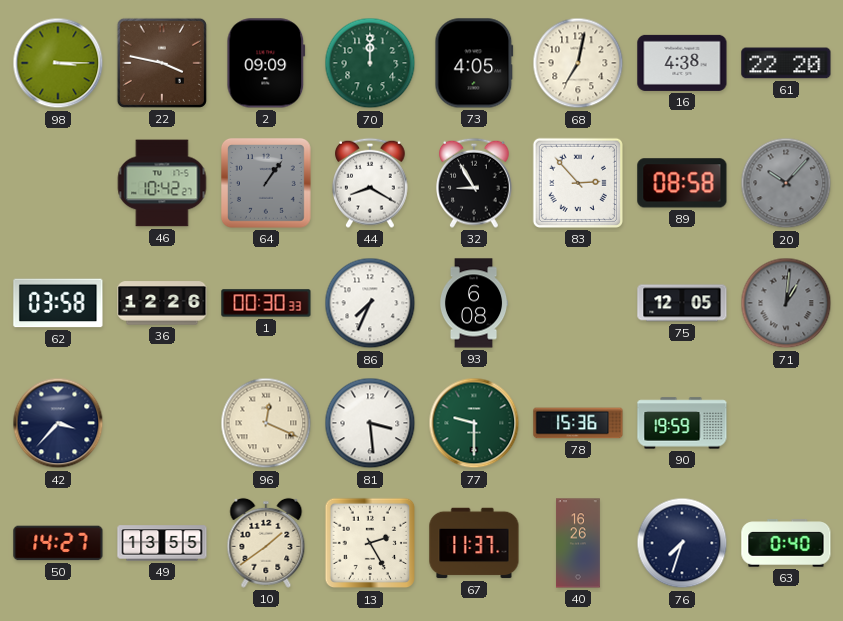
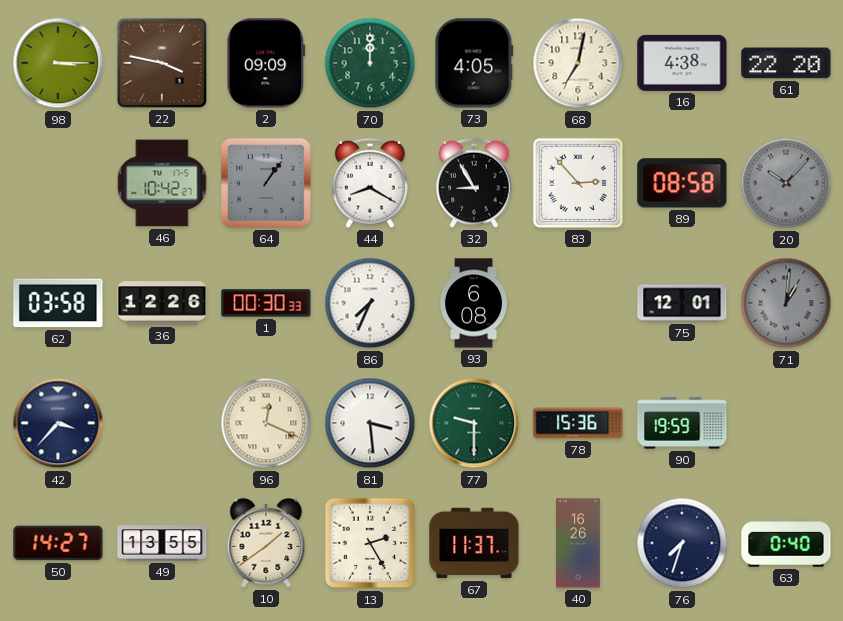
75: 12:05 -> 12:01
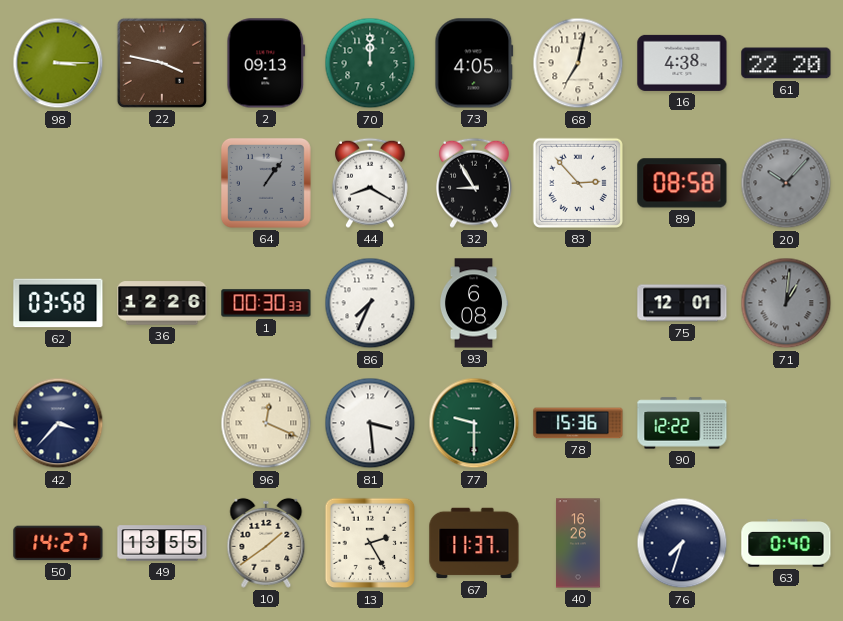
2: 09:09 -> 09:13
46: 10:42 -> none
90: 19:59 -> 12:22
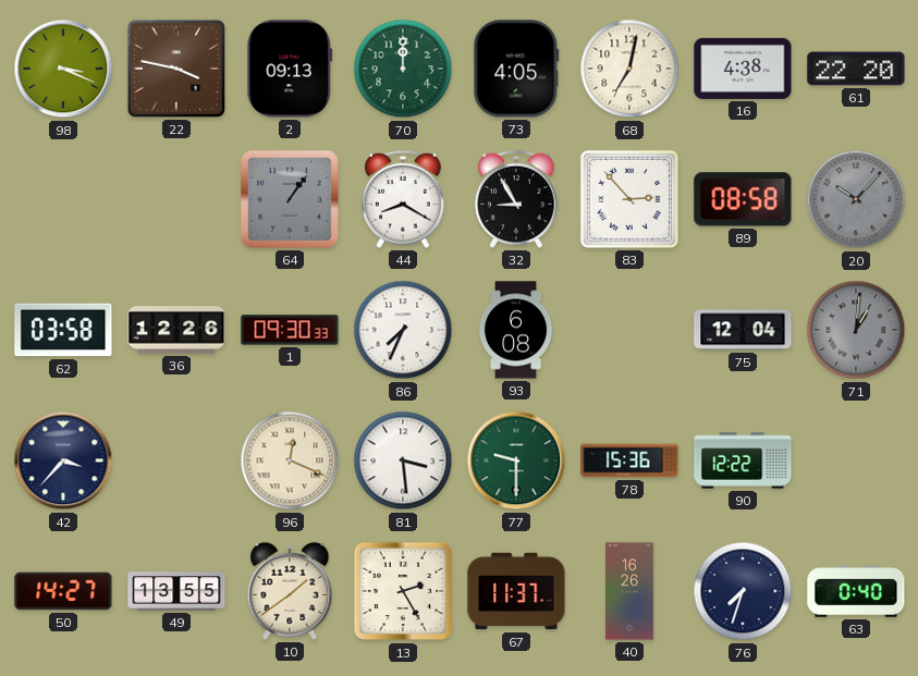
98: 3:15 -> 3:19
1: 00:30 -> 09:30
75: 12:01 -> 12:04
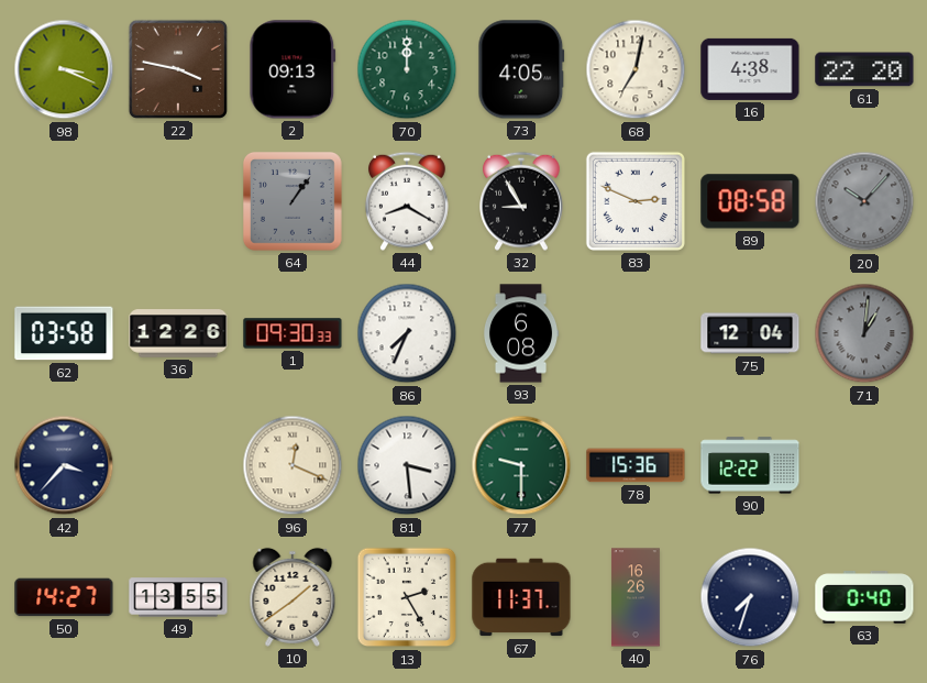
83: 2:53 -> 2:49
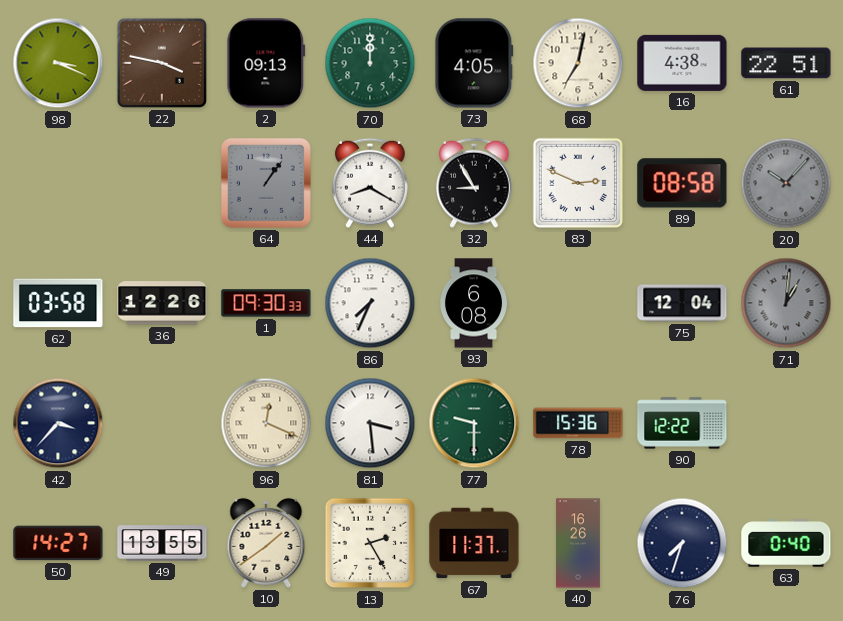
61: 22:20 -> 22:51
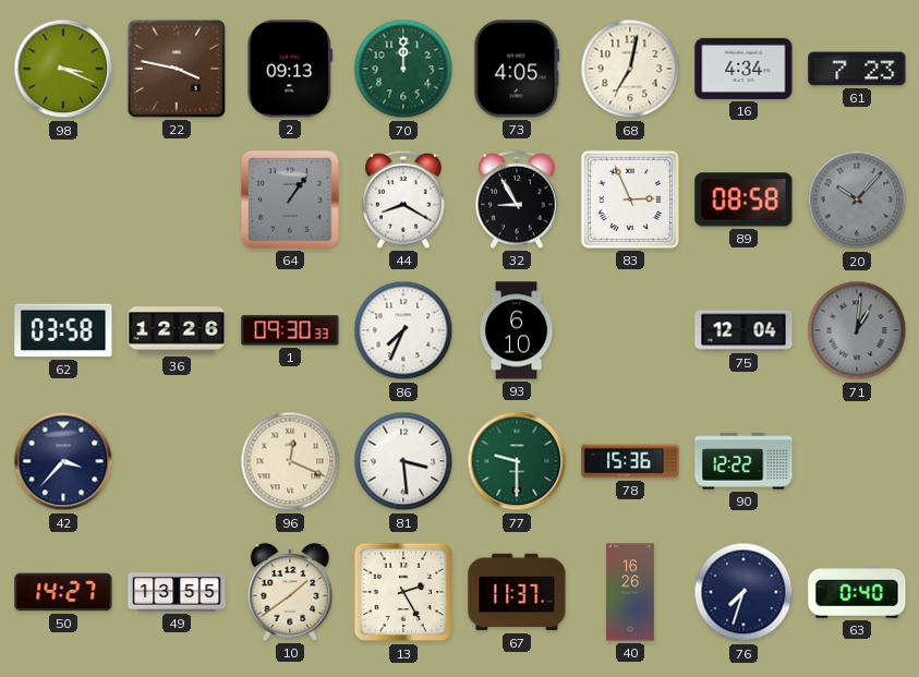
16: 4:38 -> 4:34
61: 22:51 -> 7:23
83: 2:49 -> 2:56
93: 6:08 -> 6:10
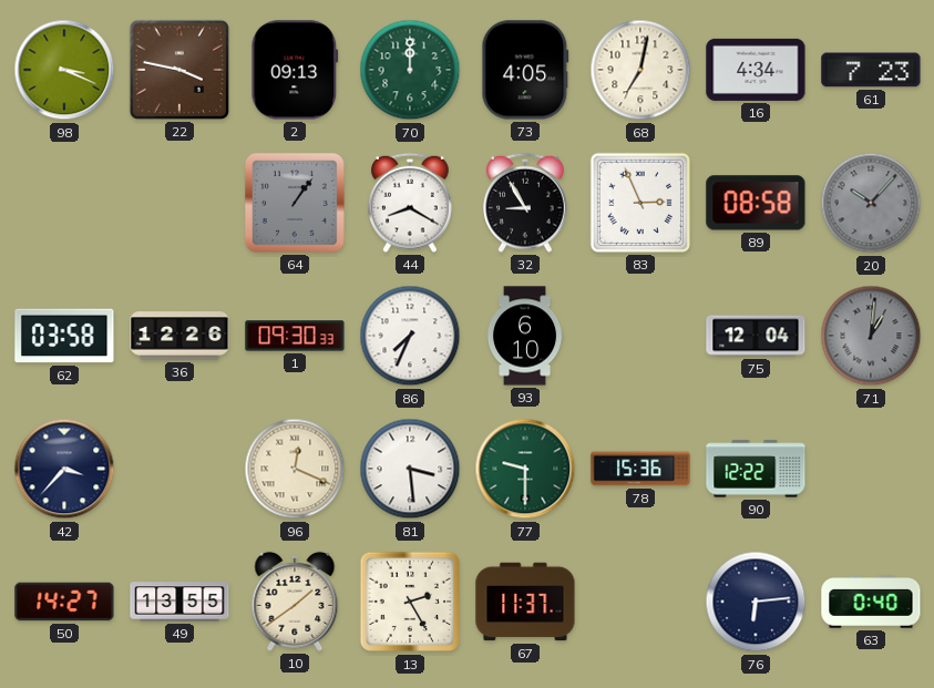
40: 16:26 -> none
76: 7:33 -> 6:14
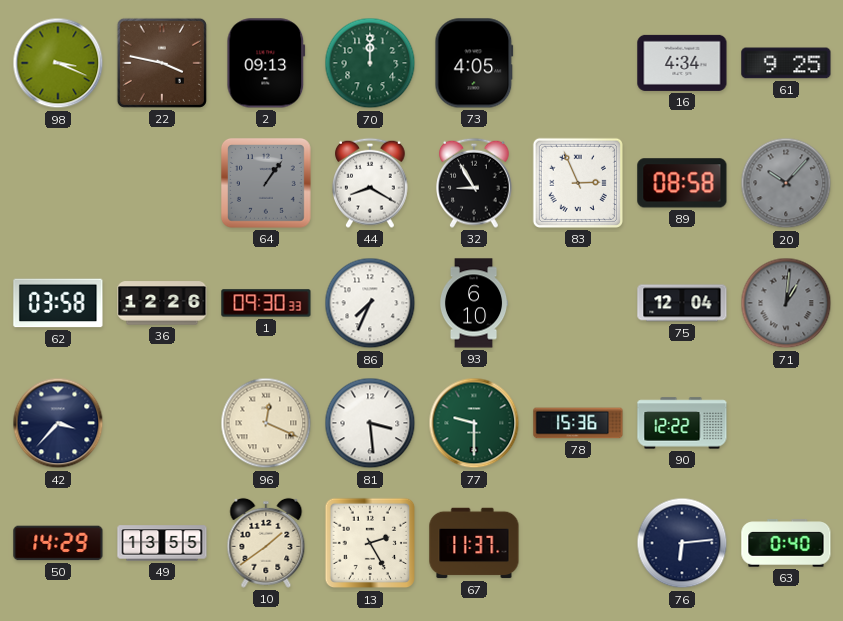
68: 7:02 -> none
61: 7:23 -> 9:25
50: 14:27 -> 14:29
